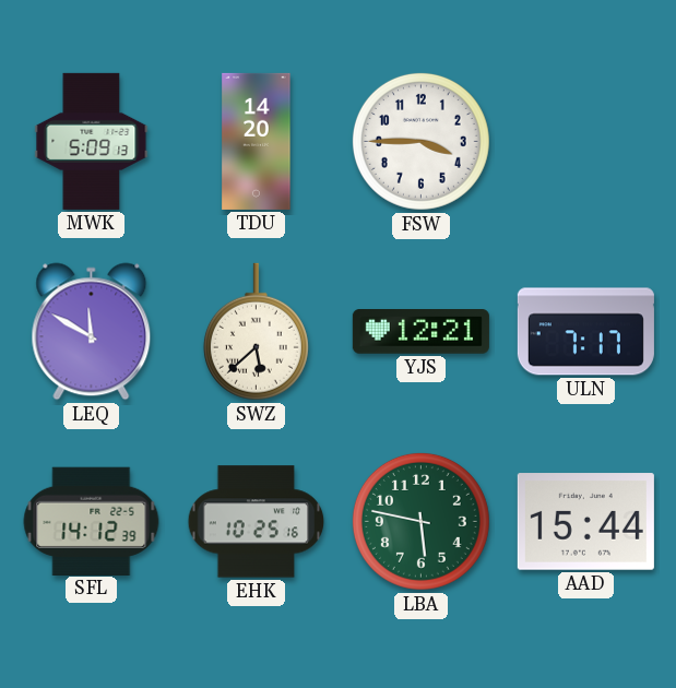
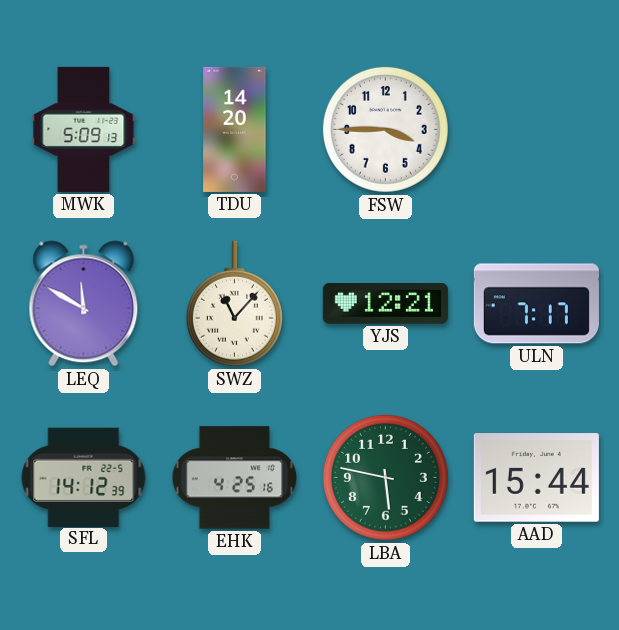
SWZ: 5:38 -> 11:07
EHK: 10:25 -> 4:25
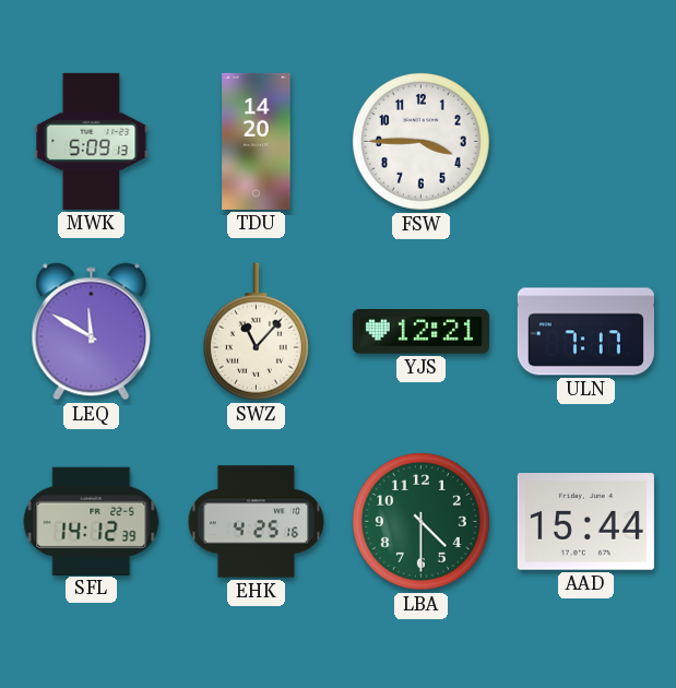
LBA: 5:47 -> 4:30
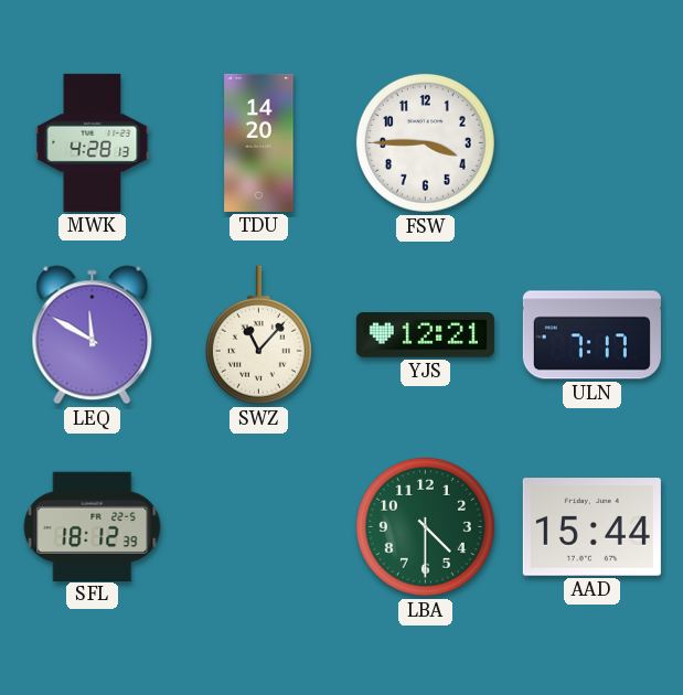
MWK: 5:09 -> 4:28
SFL: 14:12 -> 18:12
EHK: 4:25 -> none
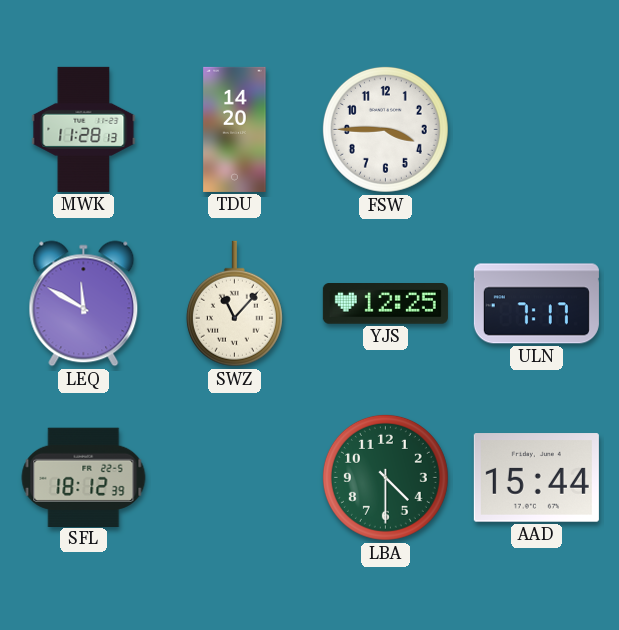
MWK: 4:28 -> 11:28
YJS: 12:21 -> 12:25
